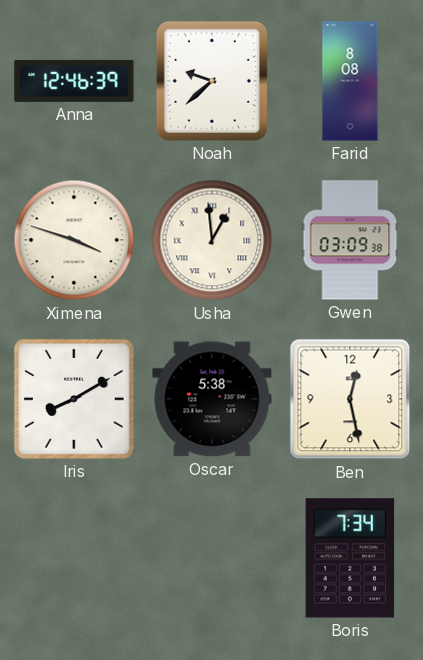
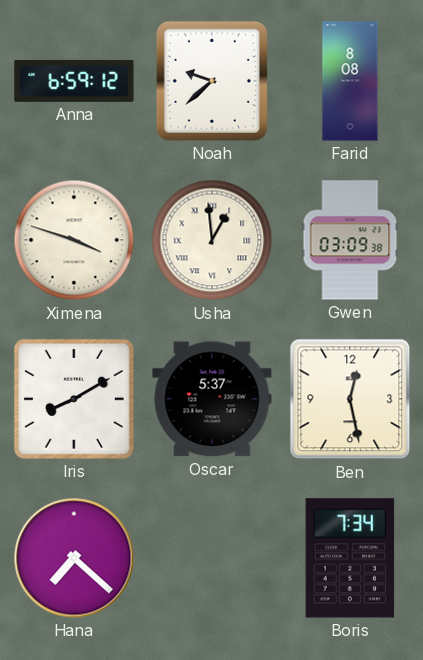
Anna: 12:46 -> 6:59
Oscar: 5:38 -> 5:37
Hana: none -> 7:22
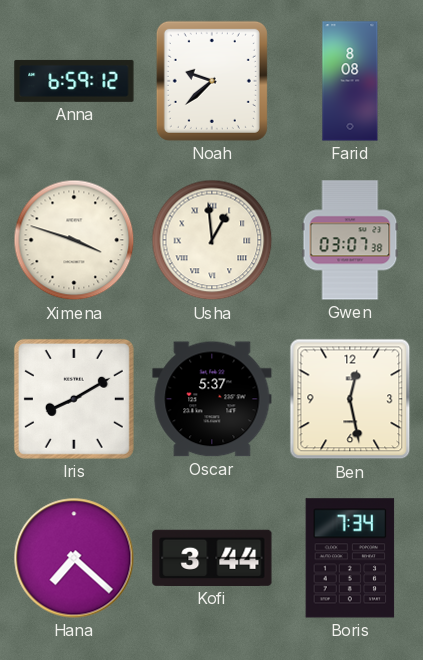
Gwen: 03:09 -> 03:07
Kofi: none -> 3:44
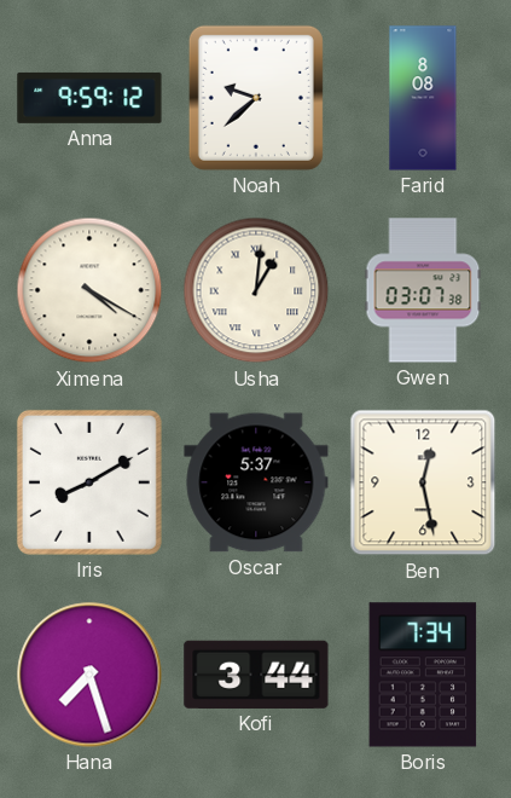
Anna: 6:59 -> 9:59
Ximena: 3:48 -> 4:20
Usha: 12:59 -> 1:01
Hana: 7:22 -> 7:27
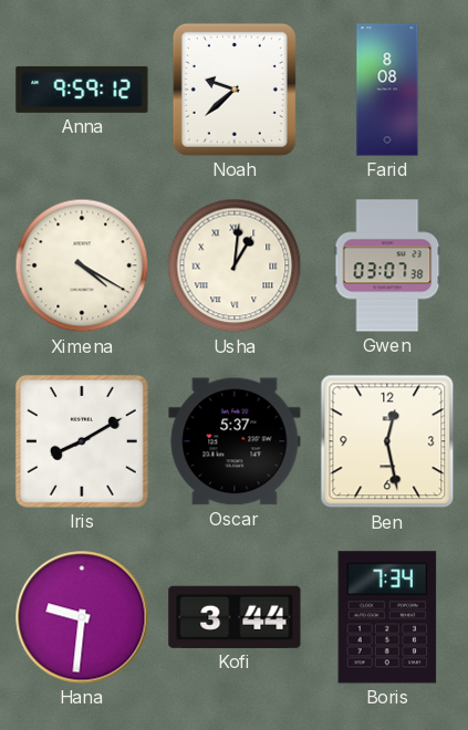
Hana: 7:27 -> 9:31
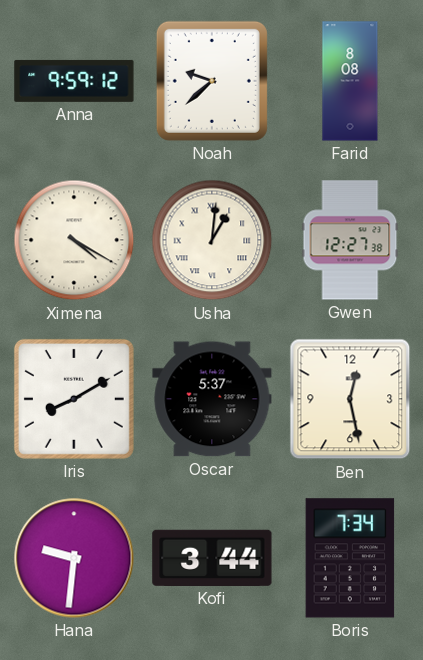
Gwen: 03:07 -> 12:27
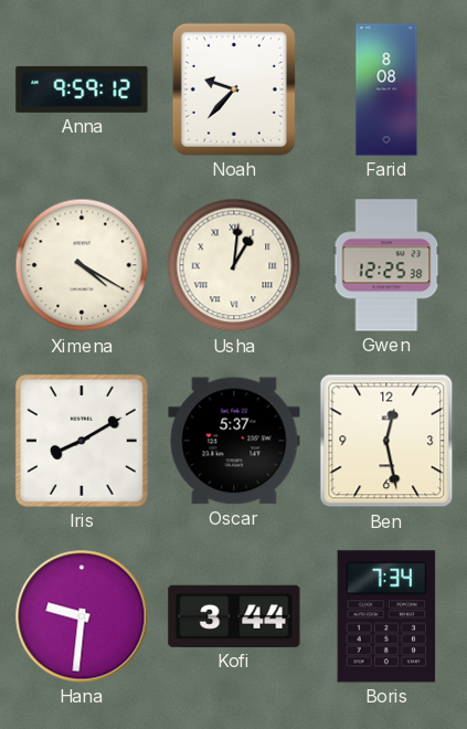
Noah: 9:38 -> 9:37
Gwen: 12:27 -> 12:25
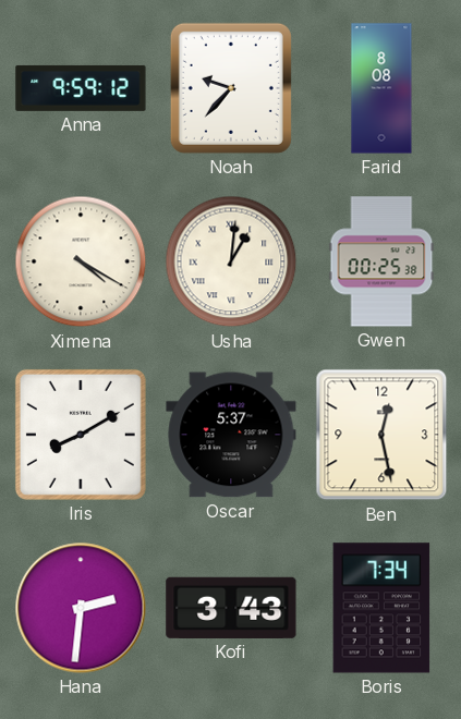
Gwen: 12:25 -> 00:25
Hana: 9:31 -> 2:31
Kofi: 3:44 -> 3:43
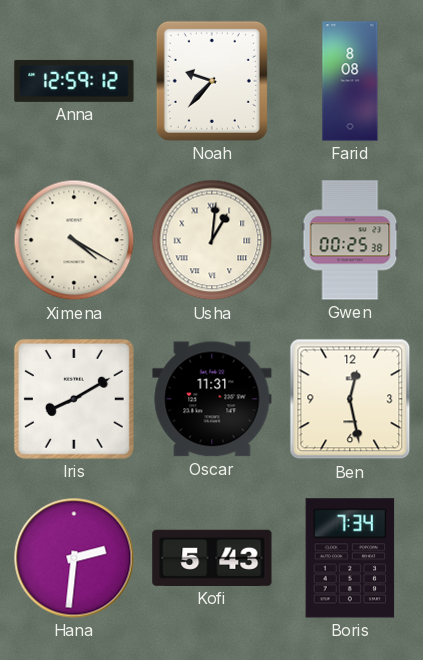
Anna: 9:59 -> 12:59
Oscar: 5:37 -> 11:31
Kofi: 3:43 -> 5:43
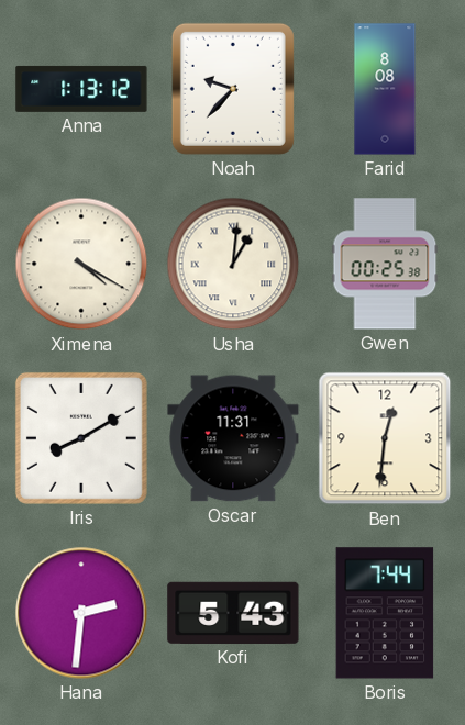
Anna: 12:59 -> 1:13
Ben: 12:28 -> 12:31
Boris: 7:34 -> 7:44
